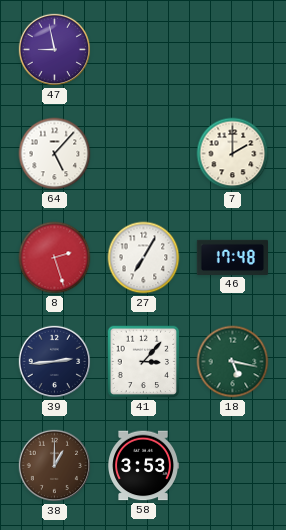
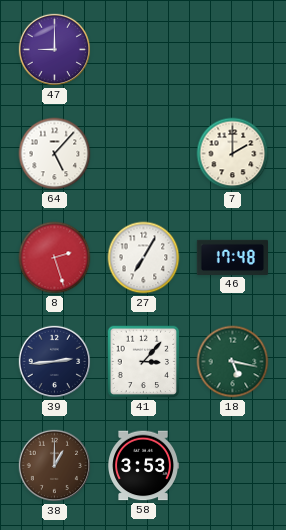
47: 8:58 -> 9:00
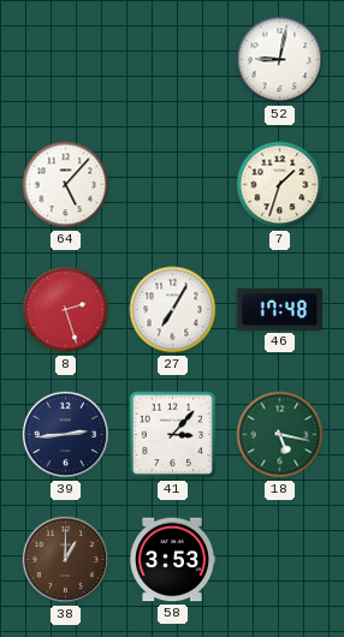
47: 9:00 -> none
52: none -> 9:02
7: 2:00 -> 1:33
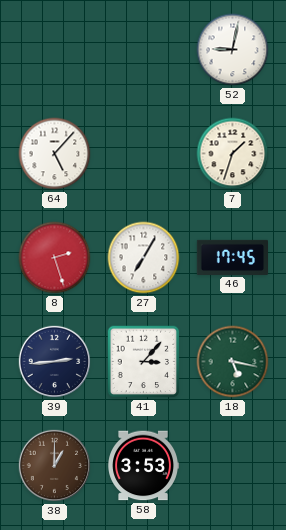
46: 17:48 -> 17:45
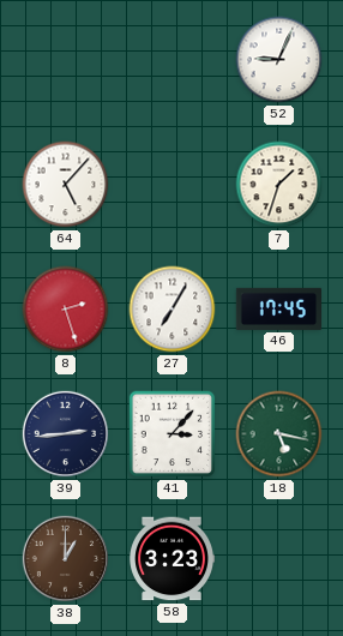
52: 9:02 -> 9:04
58: 3:53 -> 3:23
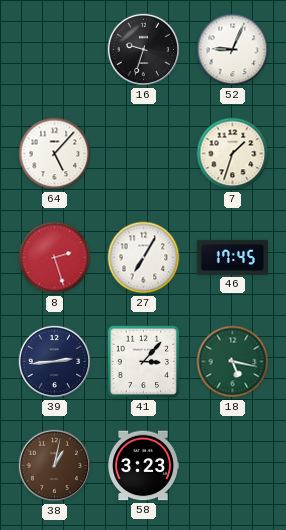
16: none -> 9:33
38: 1:00 -> 1:02
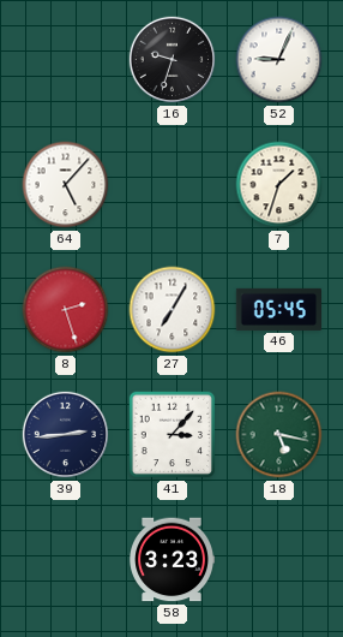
46: 17:45 -> 05:45
38: 1:02 -> none
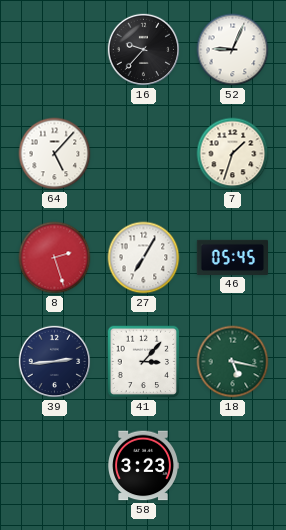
16: 9:33 -> 9:37
